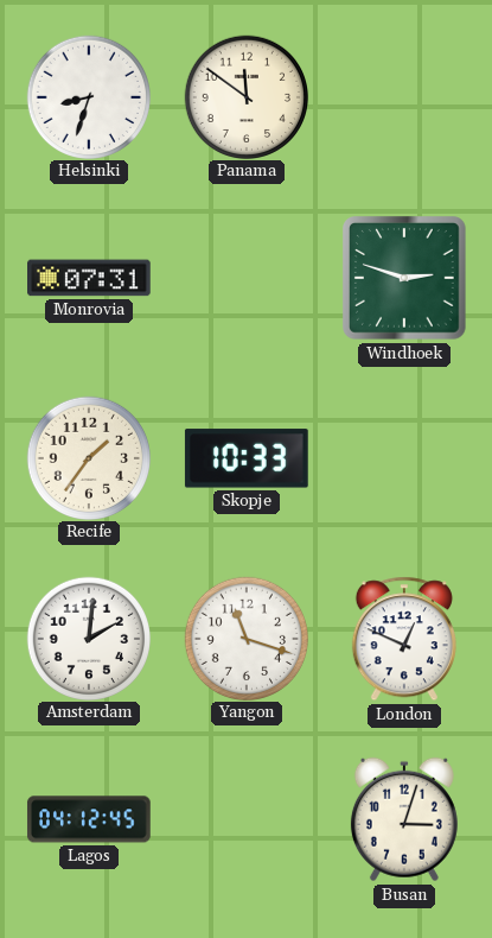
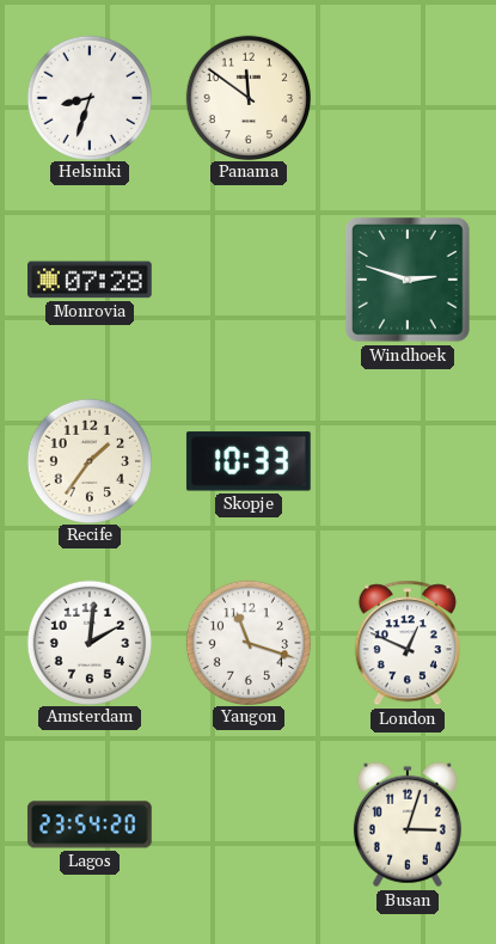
Monrovia: 07:31 -> 07:28
Lagos: 04:12 -> 23:54
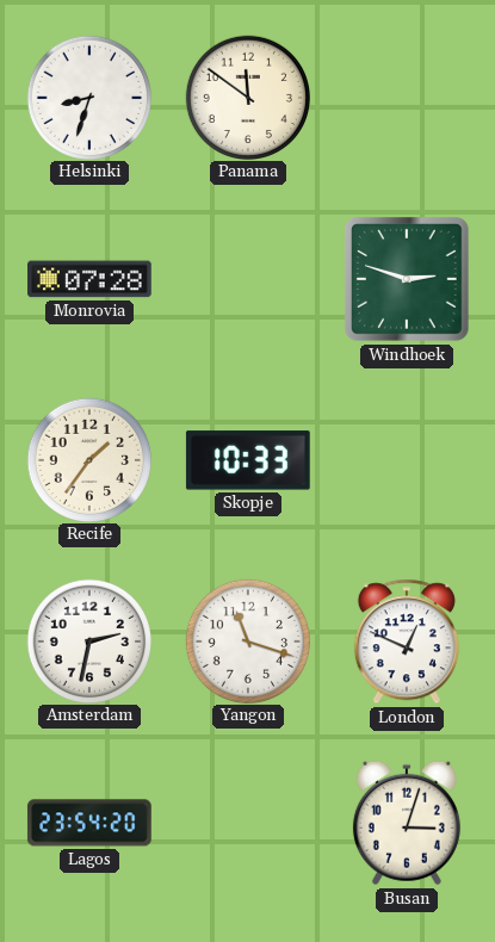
Amsterdam: 2:01 -> 2:32
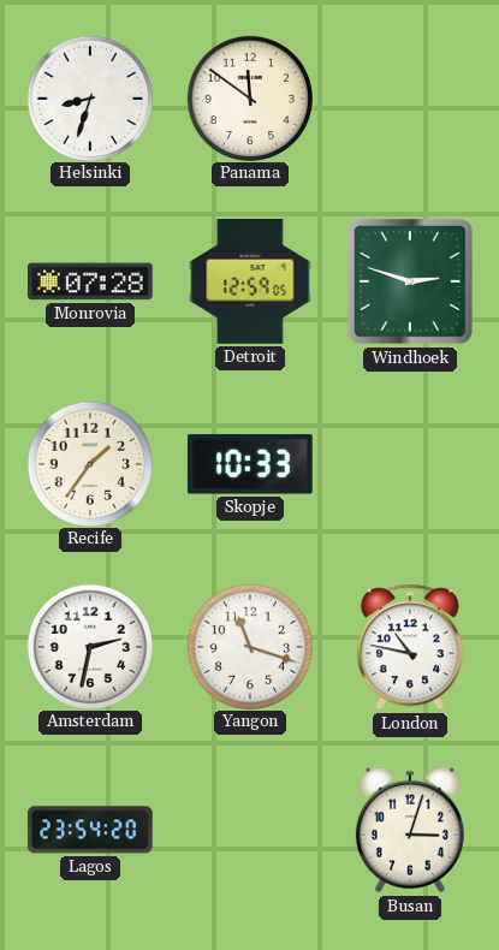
Detroit: none -> 12:59
London: 12:49 -> 10:47
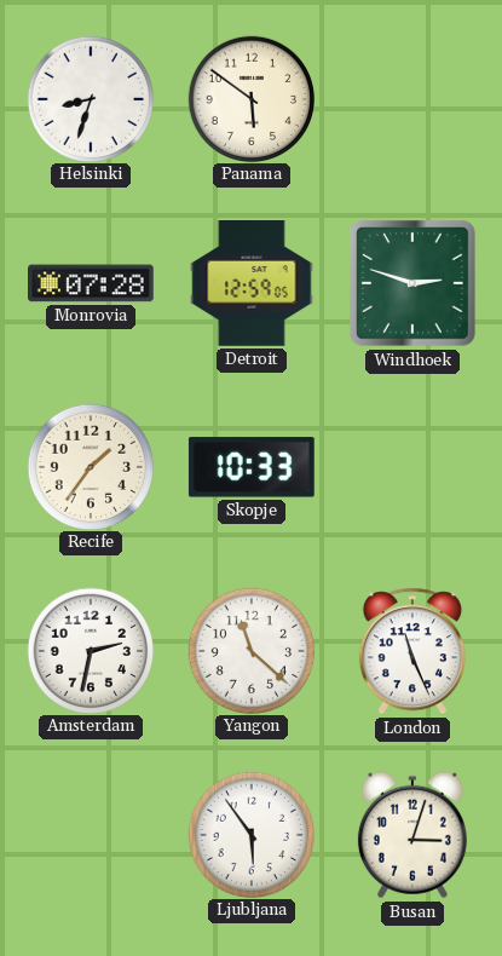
Panama: 11:51 -> 5:51
Yangon: 11:18 -> 11:22
London: 10:47 -> 11:26
Lagos: 23:54 -> none
Ljubljana: none -> 5:54
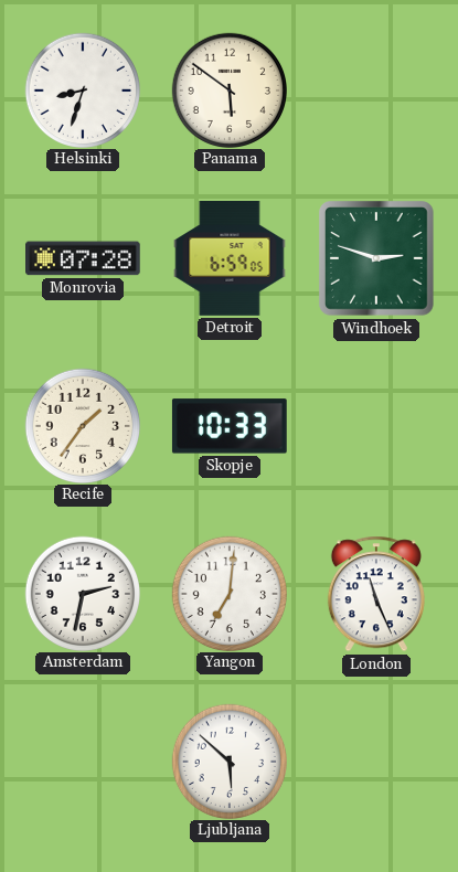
Detroit: 12:59 -> 6:59
Yangon: 11:22 -> 7:01
Ljubljana: 5:54 -> 5:52
Busan: 3:03 -> none
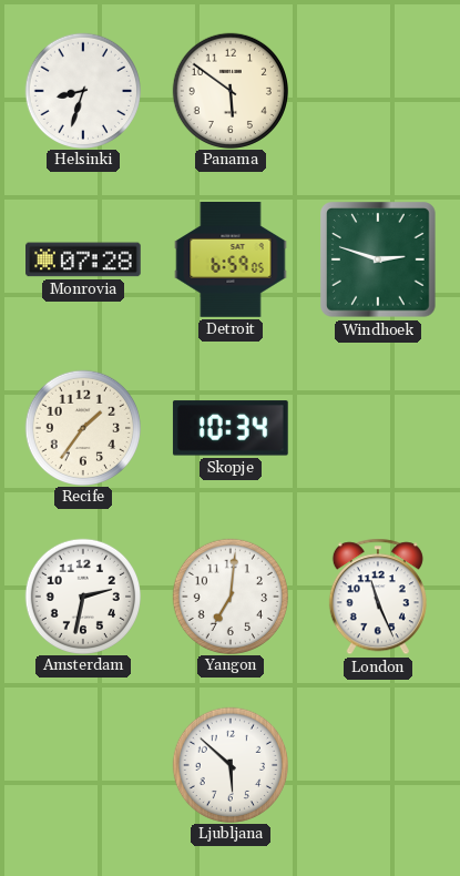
Skopje: 10:33 -> 10:34
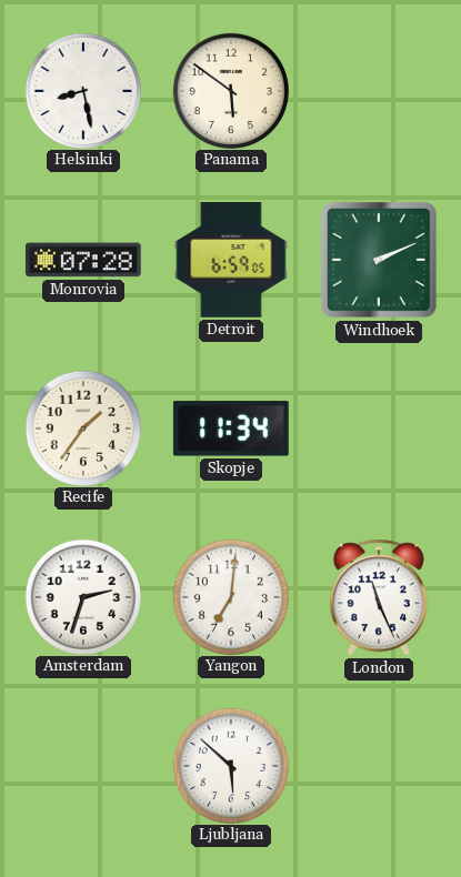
Helsinki: 8:33 -> 8:28
Windhoek: 2:48 -> 2:11
Skopje: 10:34 -> 11:34
Amsterdam: 2:32 -> 2:33
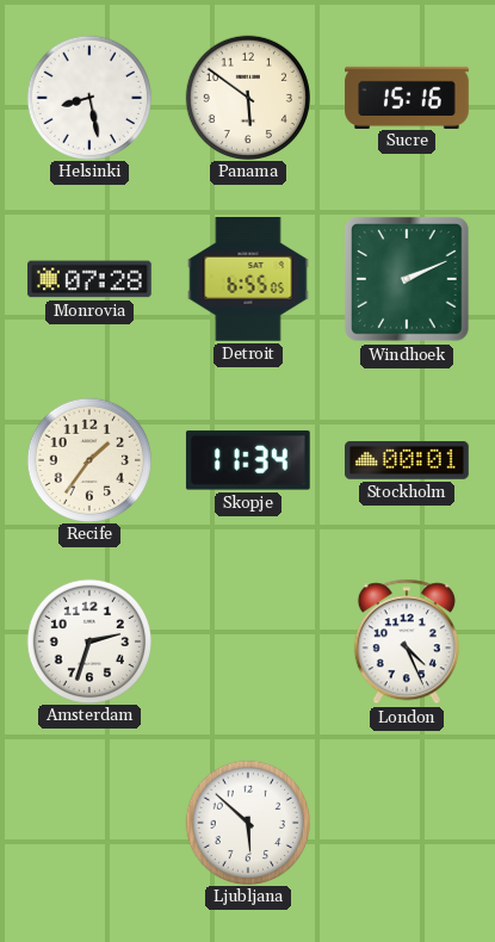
Sucre: none -> 15:16
Detroit: 6:59 -> 6:55
Stockholm: none -> 00:01
Yangon: 7:01 -> none
London: 11:26 -> 4:26
